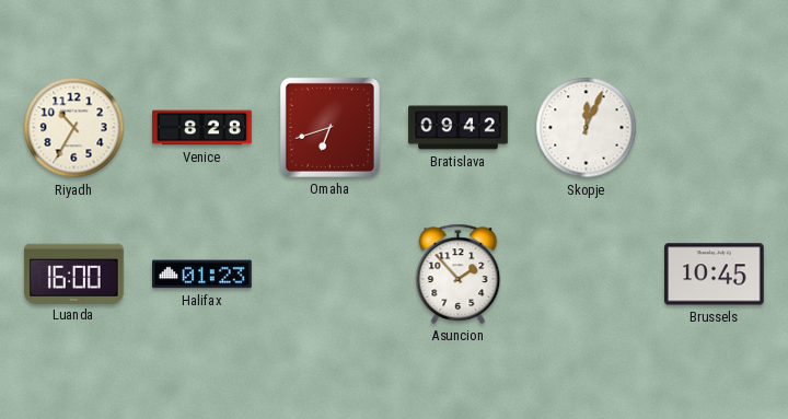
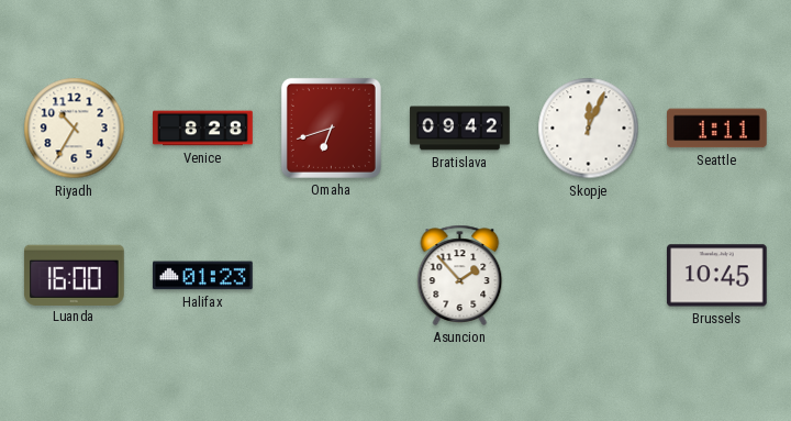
Seattle: none -> 1:11
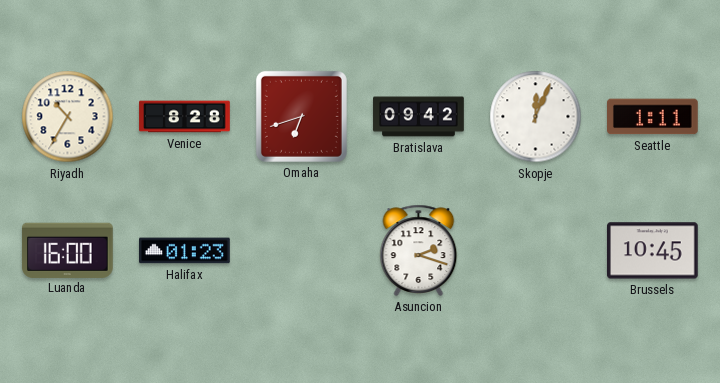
Asuncion: 1:53 -> 2:18
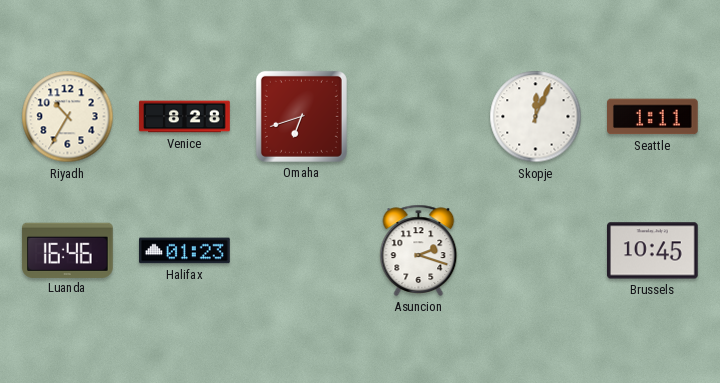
Bratislava: 09:42 -> none
Luanda: 16:00 -> 16:46
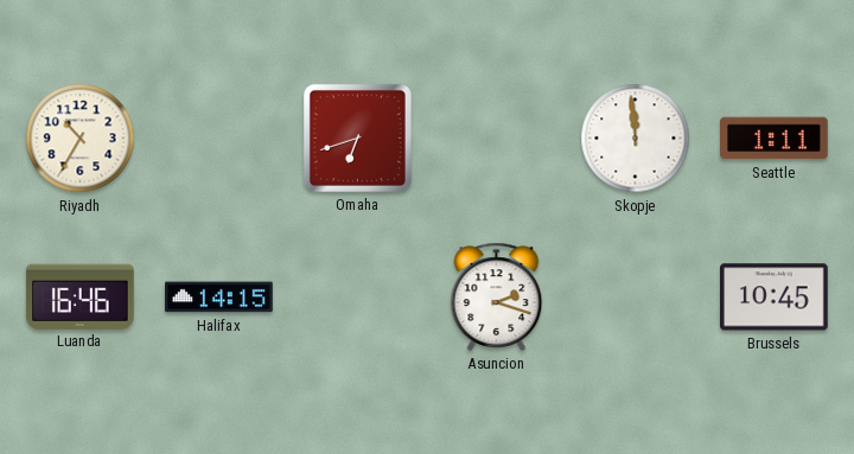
Venice: 8:28 -> none
Skopje: 12:04 -> 11:59
Halifax: 01:23 -> 14:15
